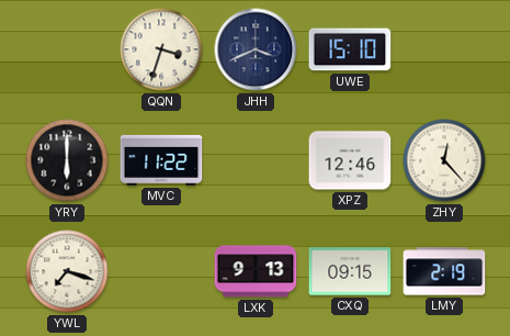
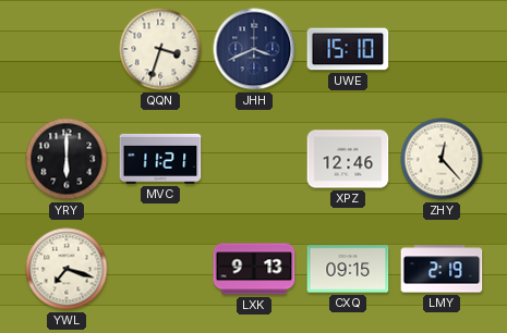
MVC: 11:22 -> 11:21
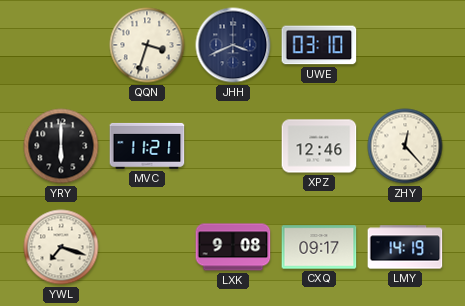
UWE: 15:10 -> 03:10
LXK: 9:13 -> 9:08
CXQ: 09:15 -> 09:17
LMY: 2:19 -> 14:19
